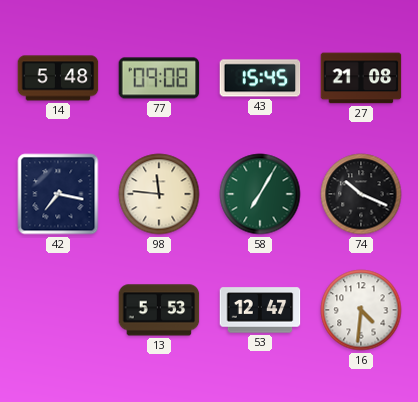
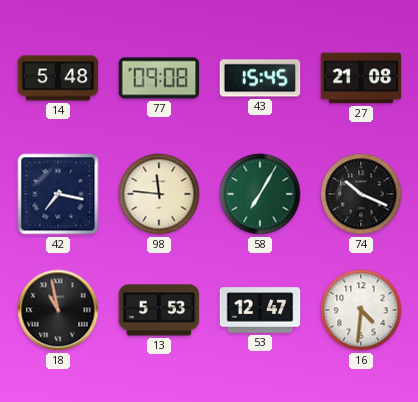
18: none -> 10:58
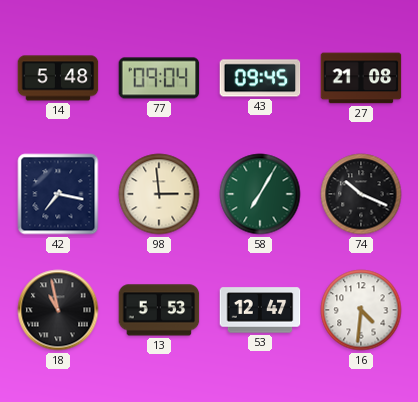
77: 09:08 -> 09:04
43: 15:45 -> 09:45
98: 11:46 -> 2:59
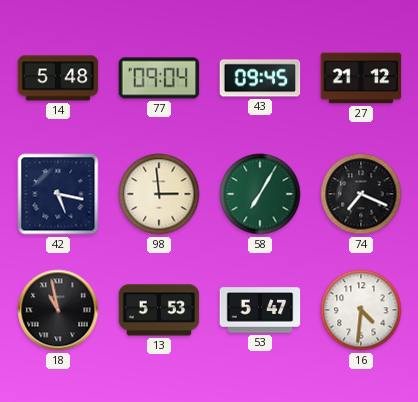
27: 21:08 -> 21:12
42: 7:17 -> 5:17
74: 10:19 -> 7:19
53: 12:47 -> 5:47
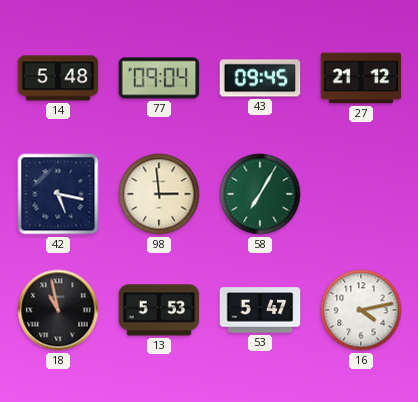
74: 7:19 -> none
16: 4:31 -> 4:13
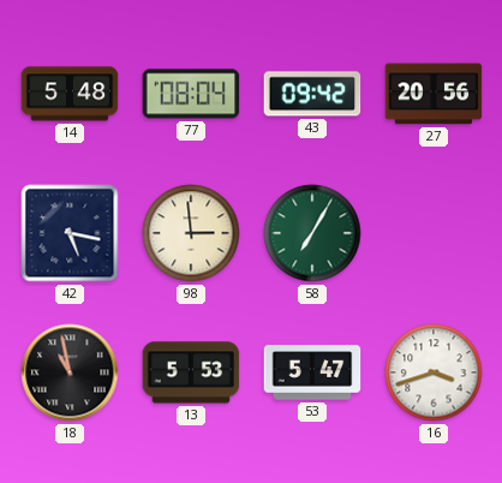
77: 09:04 -> 08:04
43: 09:45 -> 09:42
27: 21:12 -> 20:56
16: 4:13 -> 3:42
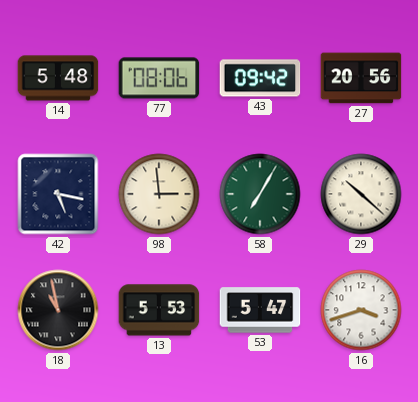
77: 08:04 -> 08:06
29: none -> 10:22
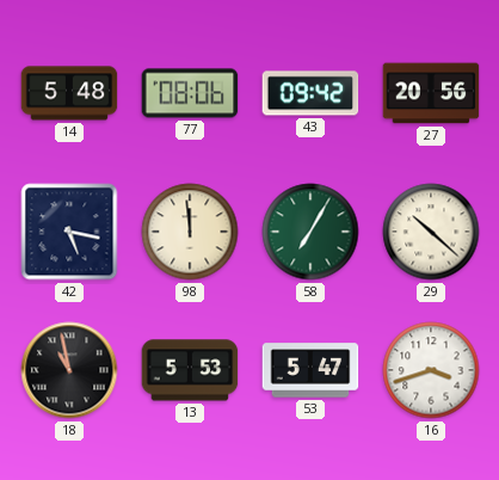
98: 2:59 -> 11:59
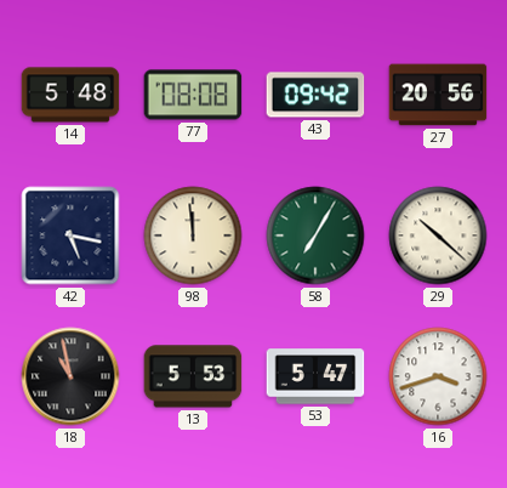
77: 08:06 -> 08:08
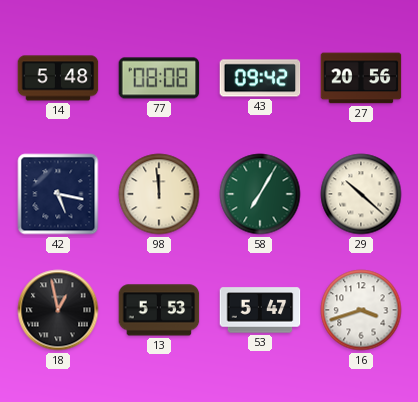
18: 10:58 -> 12:58
